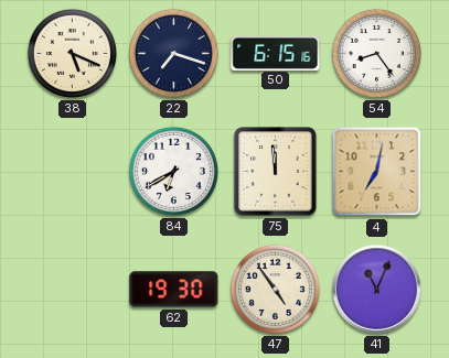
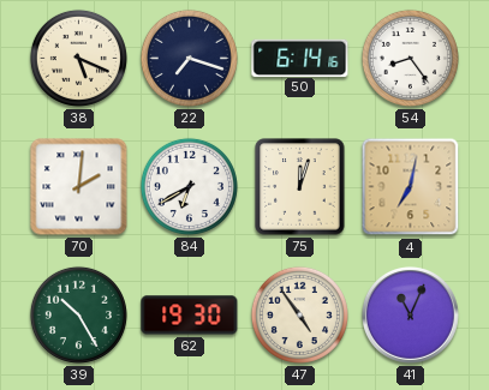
50: 6:15 -> 6:14
70: none -> 2:01
75: 11:59 -> 12:03
39: none -> 10:25
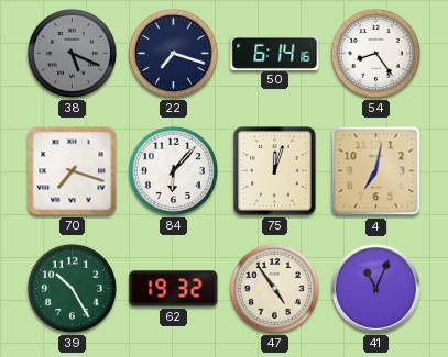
38 dial: cream -> grey
70: 2:01 -> 7:18
84: 6:40 -> 6:07
62: 19:30 -> 19:32
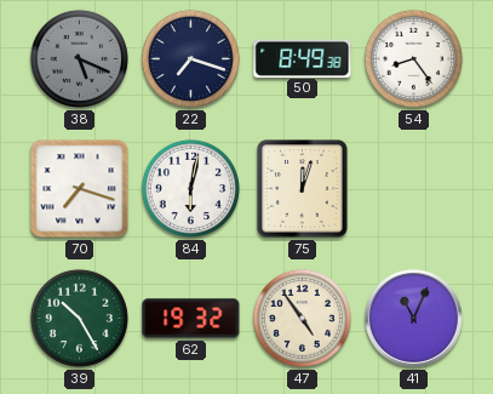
50: 6:14 -> 8:49
84: 6:07 -> 6:02
4: 7:02 -> none
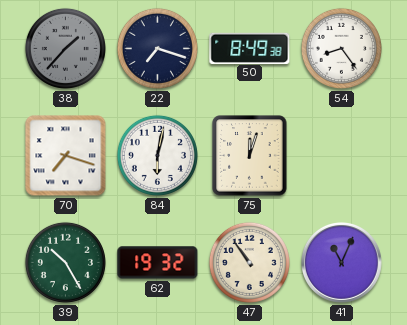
38: 5:19 -> 1:37
47: 4:54 -> 10:54
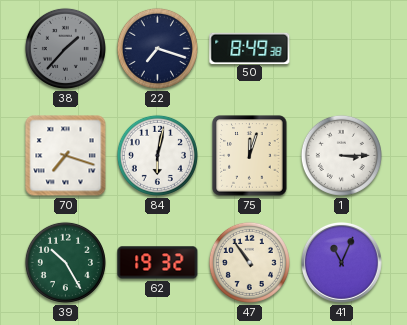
54: 8:24 -> none
1: none -> 3:15
